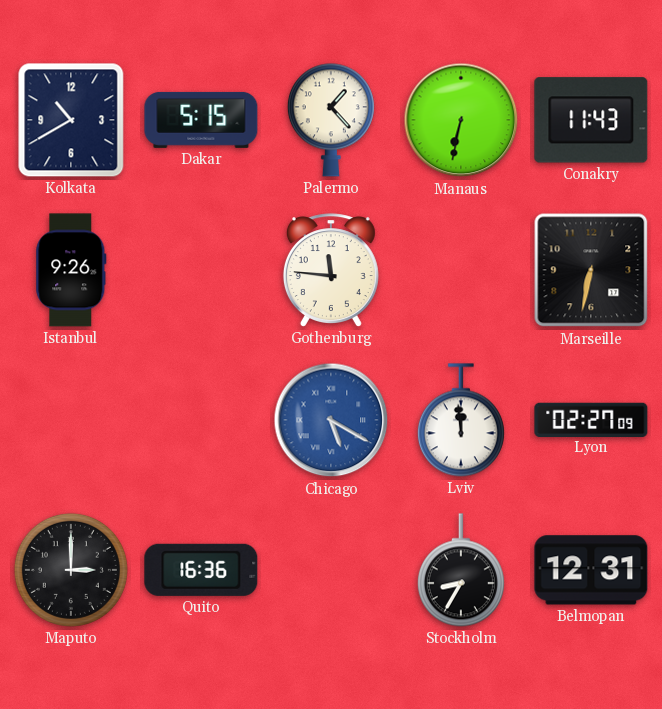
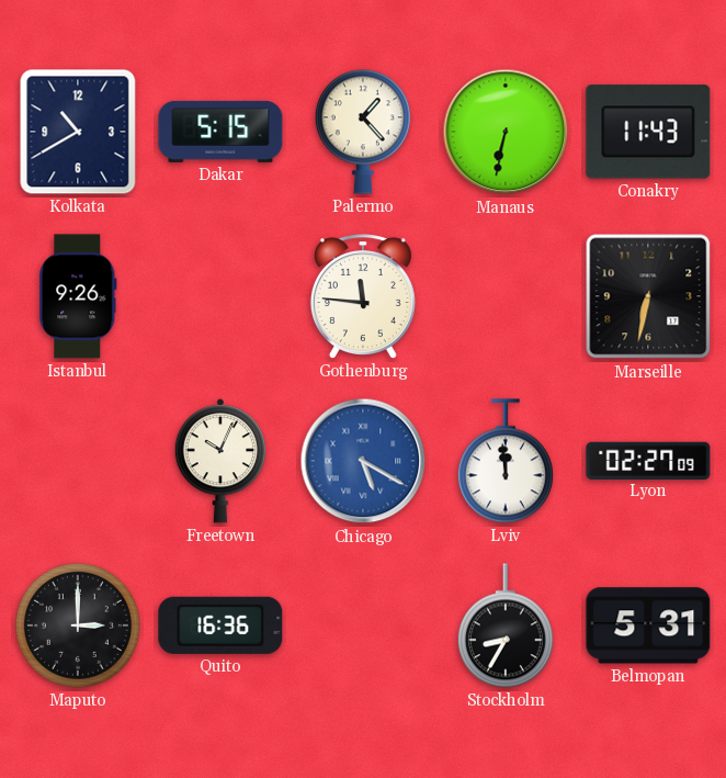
Freetown: none -> 10:04
Belmopan: 12:31 -> 5:31
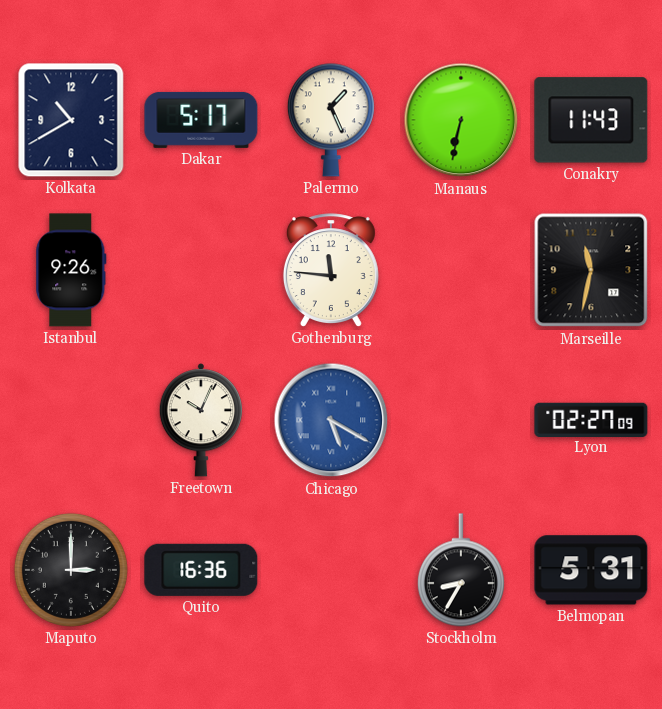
Dakar: 5:15 -> 5:17
Palermo: 1:23 -> 1:26
Marseille: 6:32 -> 11:32
Lviv: 11:59 -> none
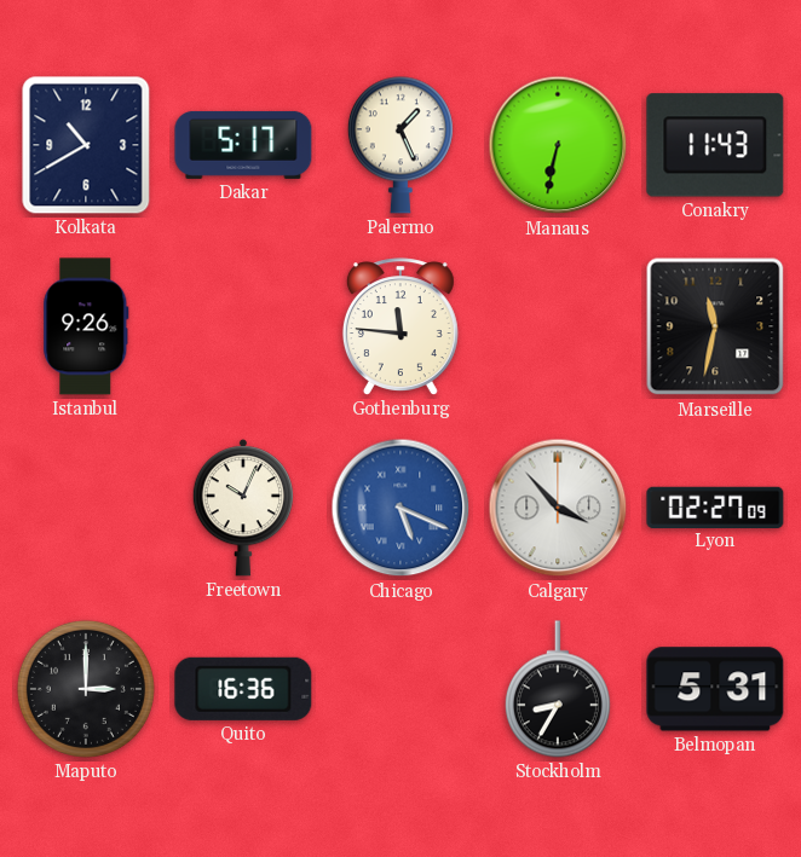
Chicago: 5:20 -> 5:19
Calgary: none -> 3:53
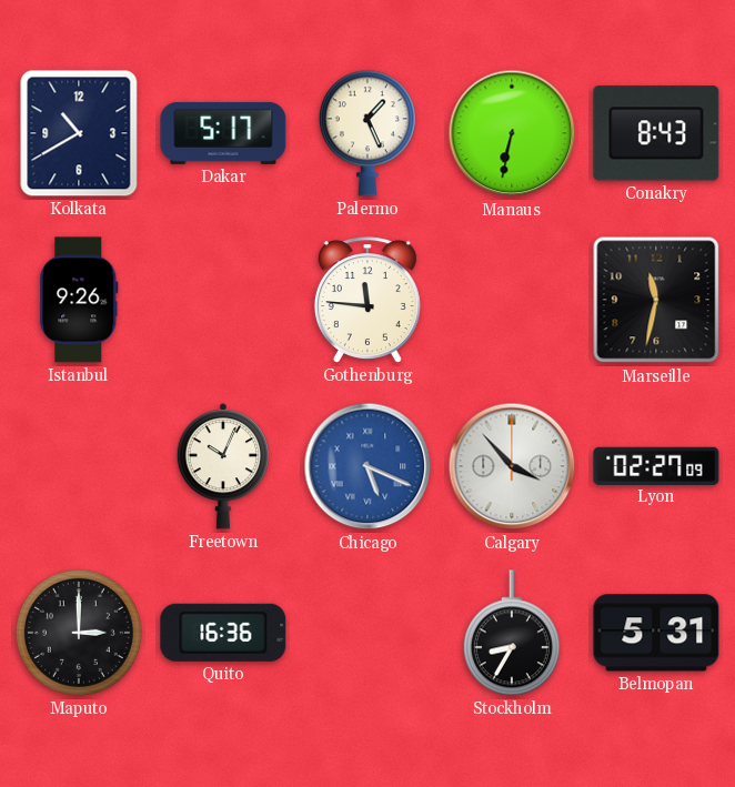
Conakry: 11:43 -> 8:43
